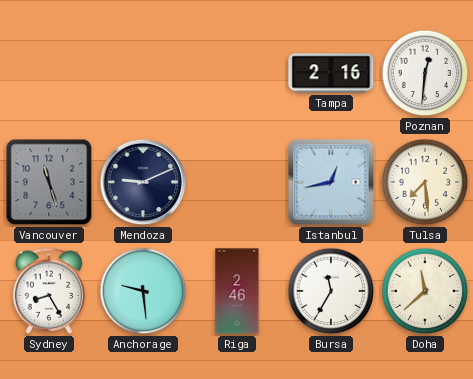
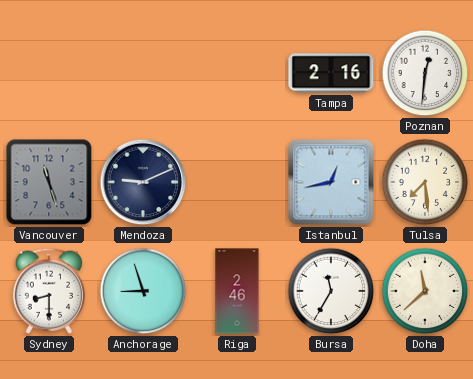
Sydney: 8:25 -> 8:30
Anchorage: 9:29 -> 8:57
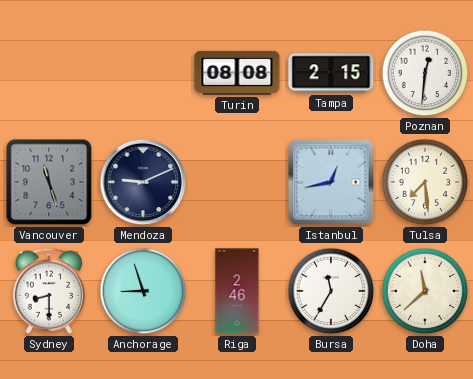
Turin: none -> 08:08
Tampa: 2:16 -> 2:15
